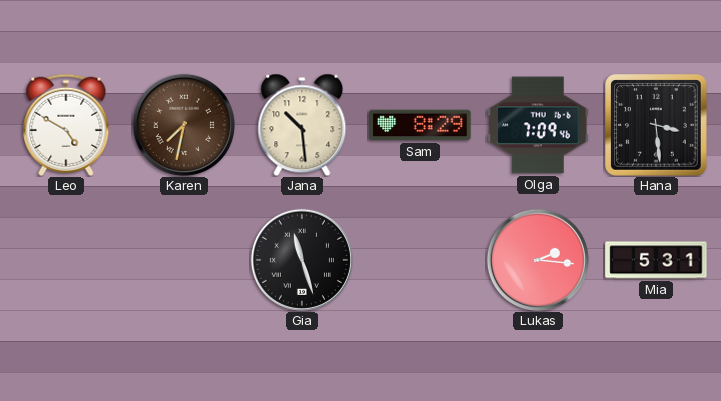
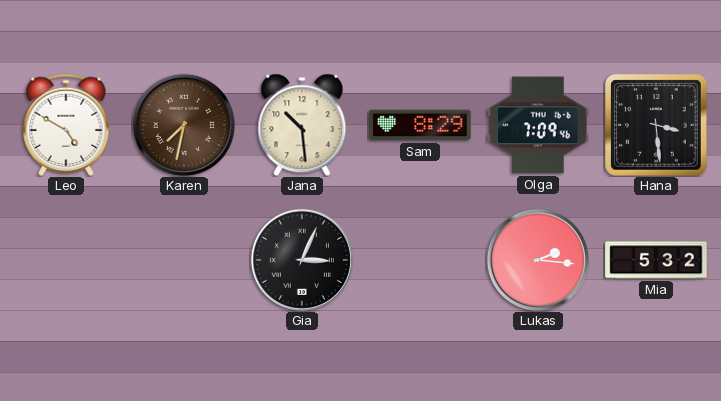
Gia: 11:27 -> 3:04
Mia: 5:31 -> 5:32
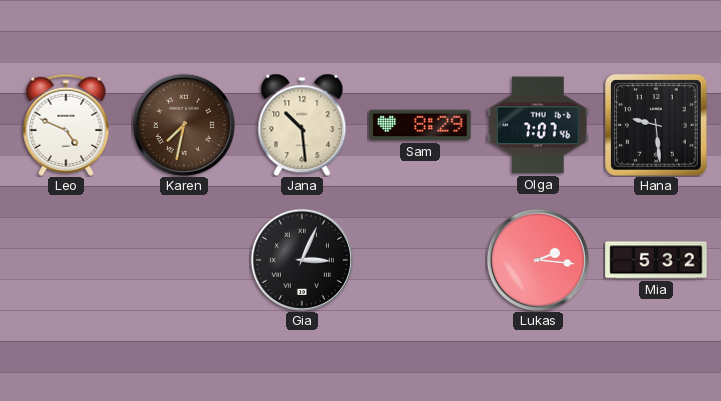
Leo: 4:50 -> 4:49
Olga: 7:09 -> 7:07
Hana: 3:29 -> 9:29
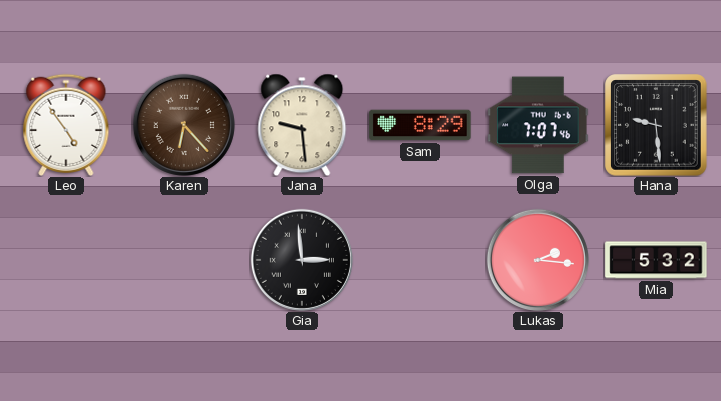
Leo: 4:49 -> 4:54
Karen: 7:32 -> 6:23
Jana: 10:29 -> 9:29
Gia: 3:04 -> 2:59
